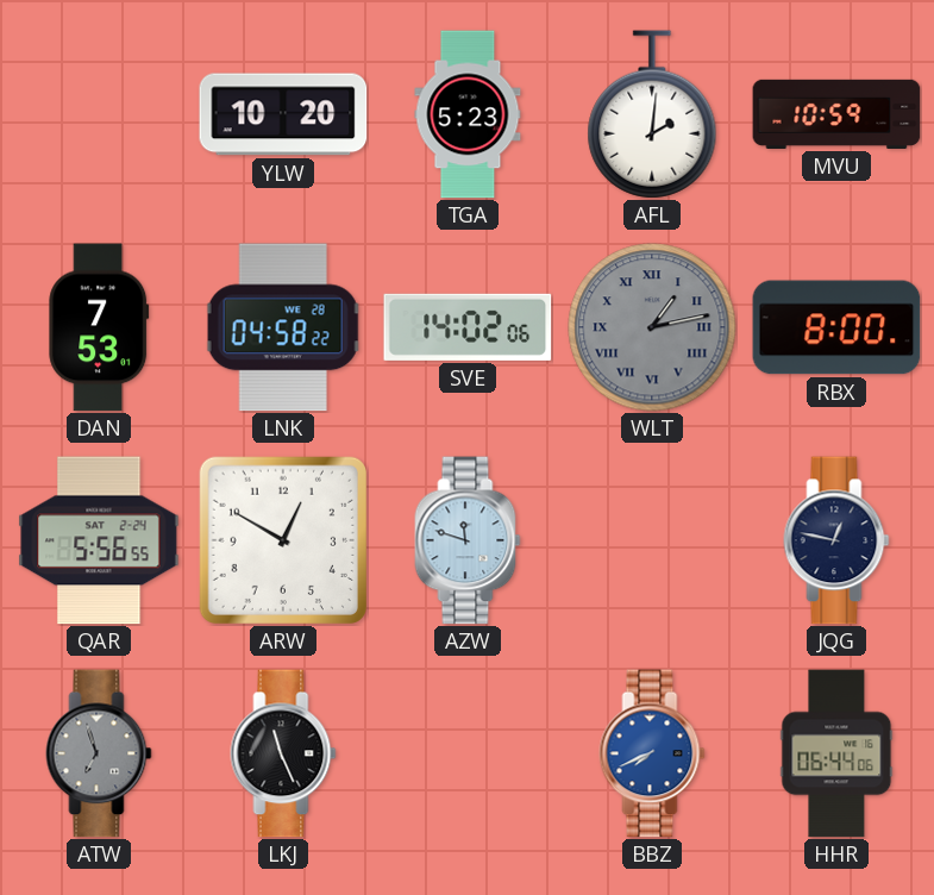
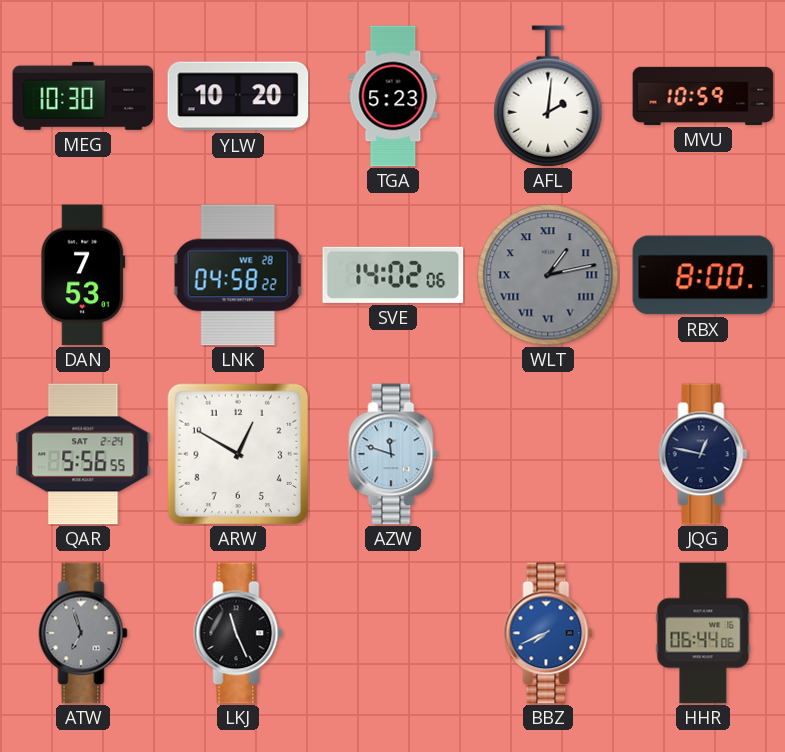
MEG: none -> 10:30
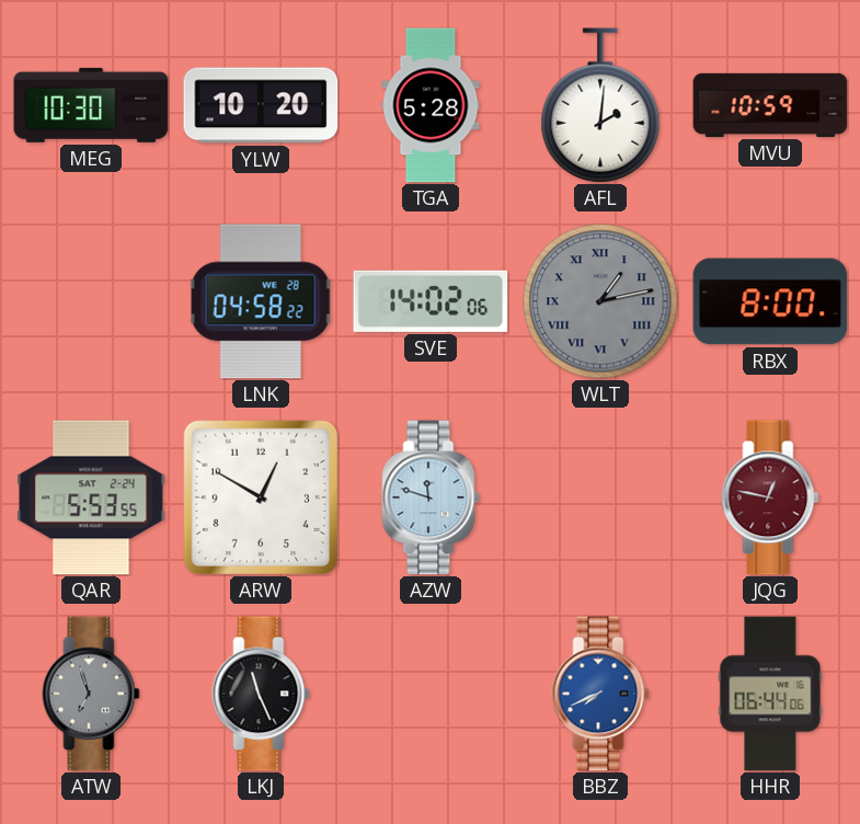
TGA: 5:23 -> 5:28
DAN: 7:53 -> none
QAR: 5:56 -> 5:53
JQG dial: navy -> burgundy
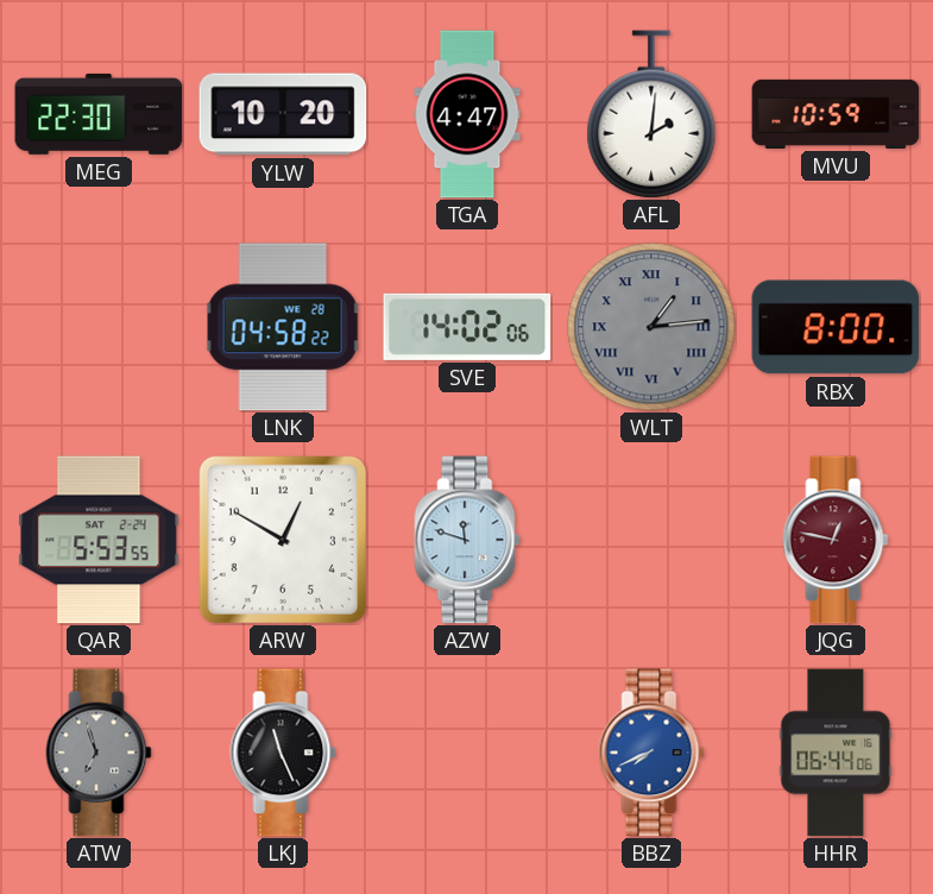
MEG: 10:30 -> 22:30
TGA: 5:28 -> 4:47
WLT: 1:13 -> 1:14
